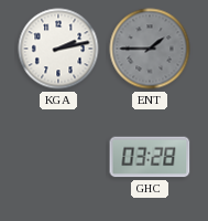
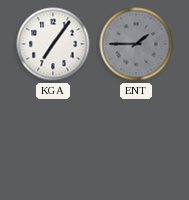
KGA: 2:13 -> 7:06
GHC: 03:28 -> none
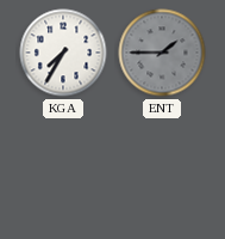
KGA: 7:06 -> 7:35
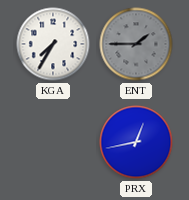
PRX: none -> 12:43
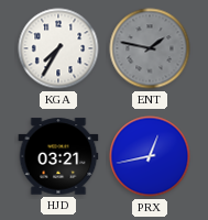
ENT: 1:45 -> 1:47
HJD: none -> 03:21
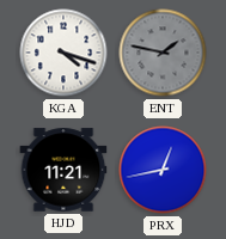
KGA: 7:35 -> 4:18
HJD: 03:21 -> 11:21
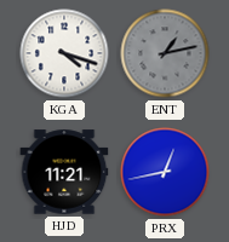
ENT: 1:47 -> 1:13
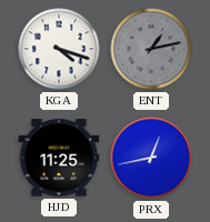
HJD: 11:21 -> 11:25
